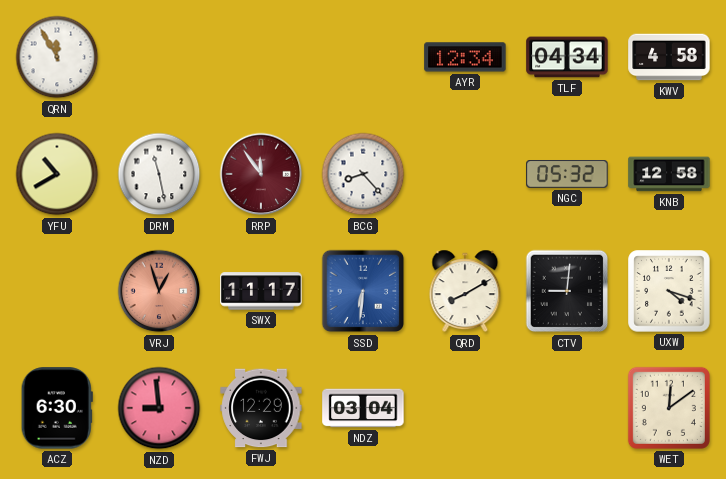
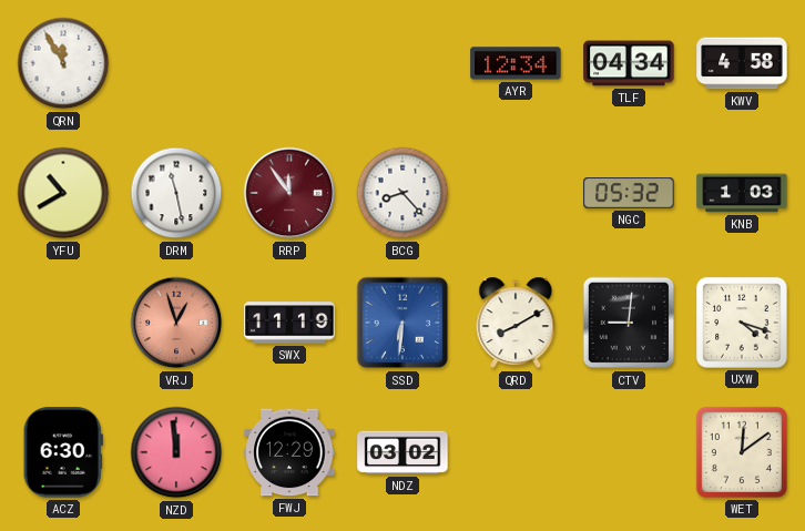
KNB: 12:58 -> 1:03
SWX: 11:17 -> 11:19
NZD: 8:59 -> 11:59
NDZ: 03:04 -> 03:02
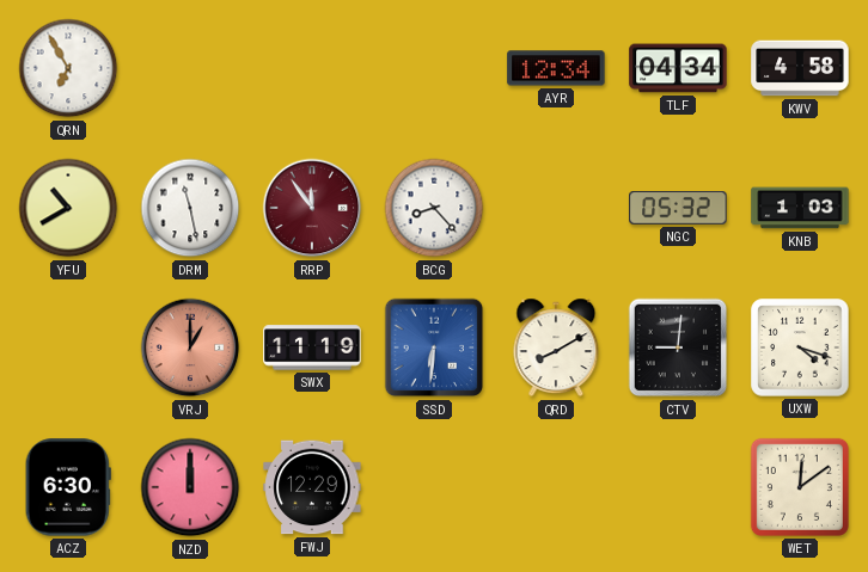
QRN: 11:55 -> 6:55
VRJ: 12:57 -> 1:00
NZD: 11:59 -> 12:00
NDZ: 03:02 -> none
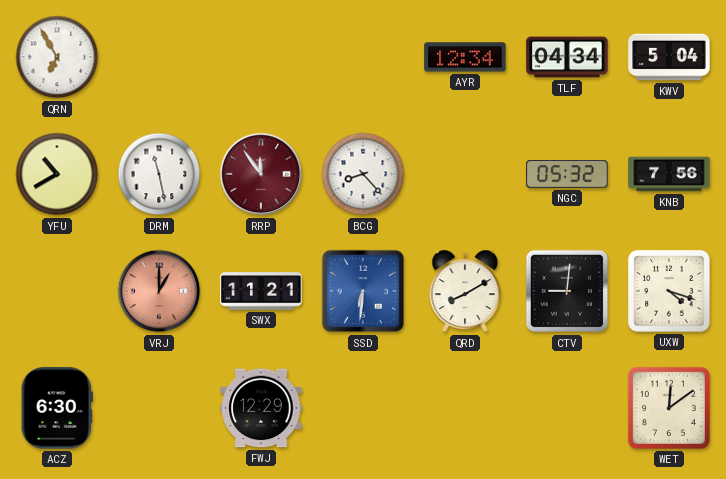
KWV: 4:58 -> 5:04
KNB: 1:03 -> 7:56
SWX: 11:19 -> 11:21
NZD: 12:00 -> none
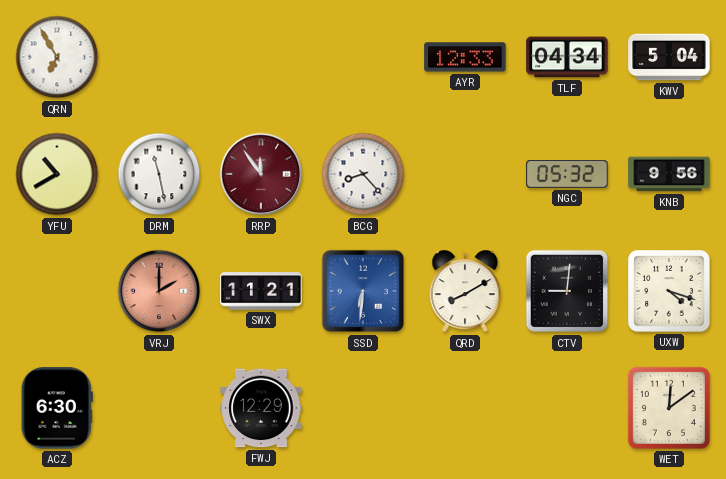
AYR: 12:34 -> 12:33
KNB: 7:56 -> 9:56
VRJ: 1:00 -> 2:00
